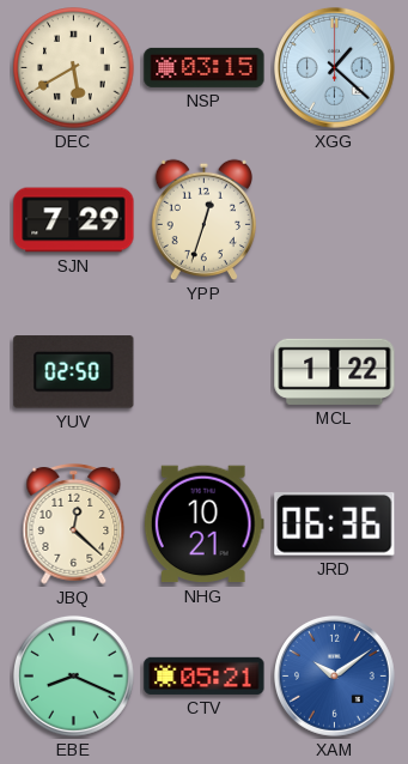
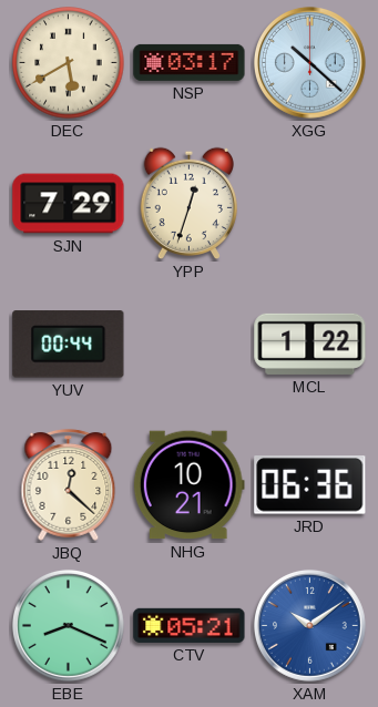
NSP: 03:15 -> 03:17
XGG: 1:22 -> 10:22
YUV: 02:50 -> 00:44
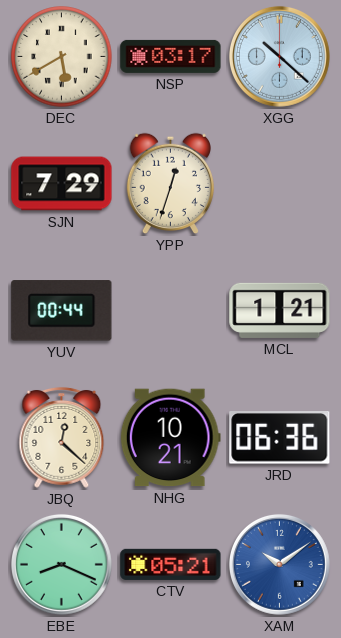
MCL: 1:22 -> 1:21
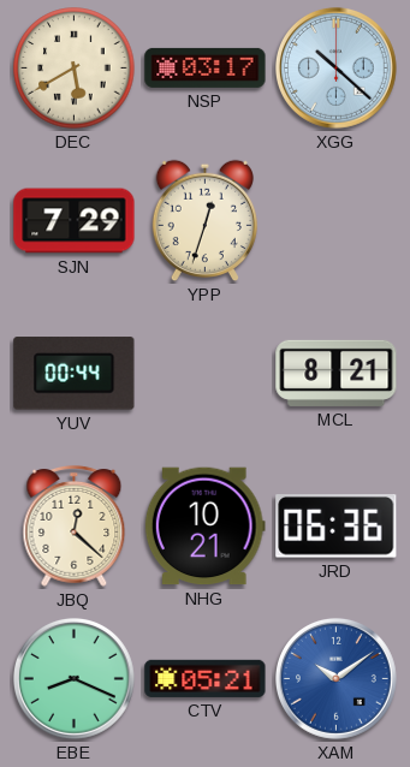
MCL: 1:21 -> 8:21
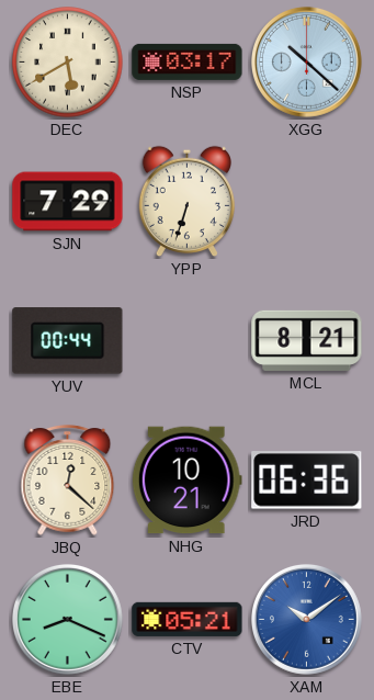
YPP: 12:33 -> 6:33
